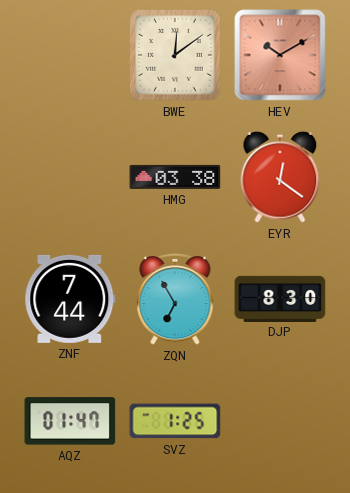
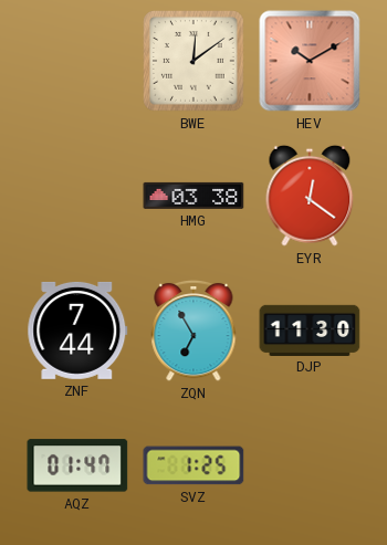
DJP: 8:30 -> 11:30
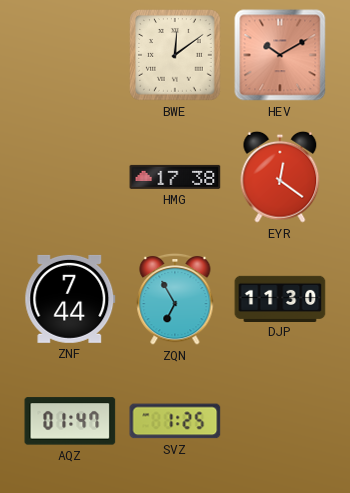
HMG: 03:38 -> 17:38
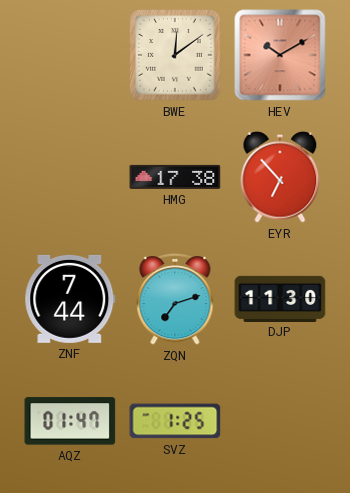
EYR: 12:21 -> 6:53
ZQN: 6:55 -> 7:12
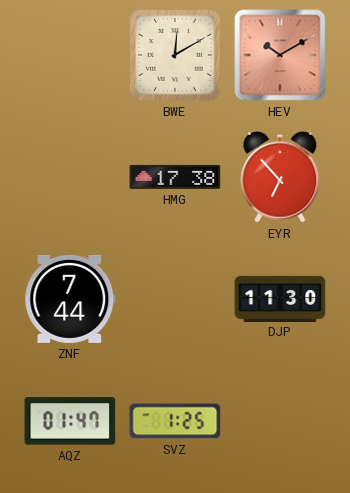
BWE: 12:09 -> 12:10
ZQN: 7:12 -> none
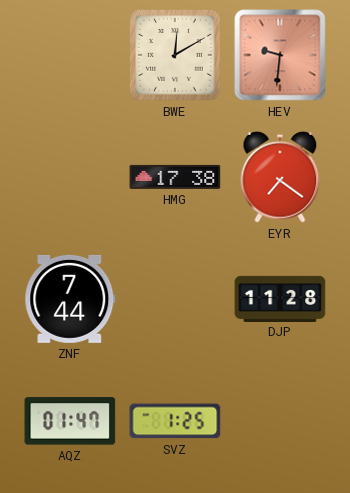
HEV: 10:10 -> 9:31
EYR: 6:53 -> 7:21
DJP: 11:30 -> 11:28
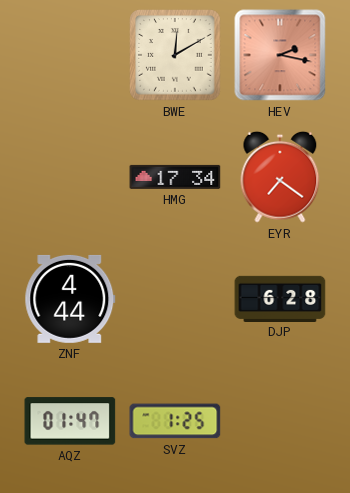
HEV: 9:31 -> 2:17
HMG: 17:38 -> 17:34
ZNF: 7:44 -> 4:44
DJP: 11:28 -> 6:28
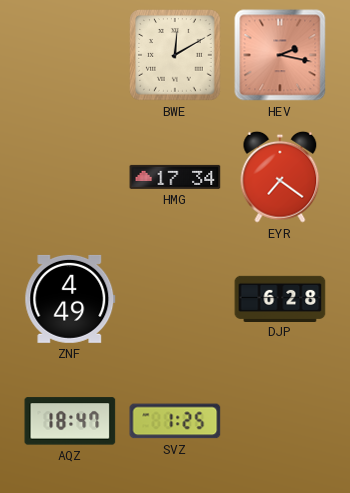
ZNF: 4:44 -> 4:49
AQZ: 01:47 -> 18:47
